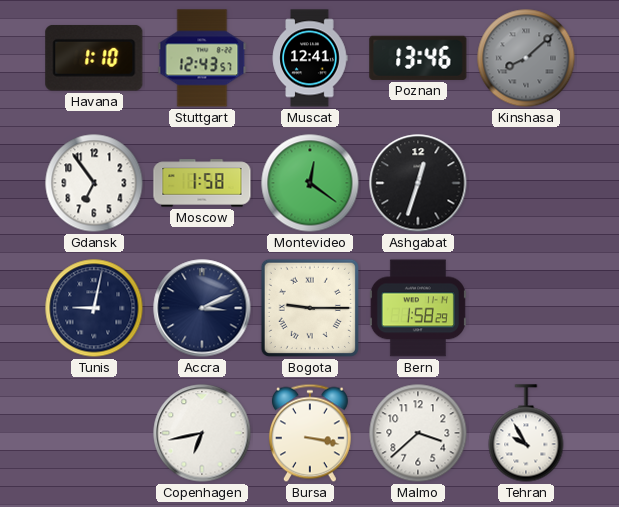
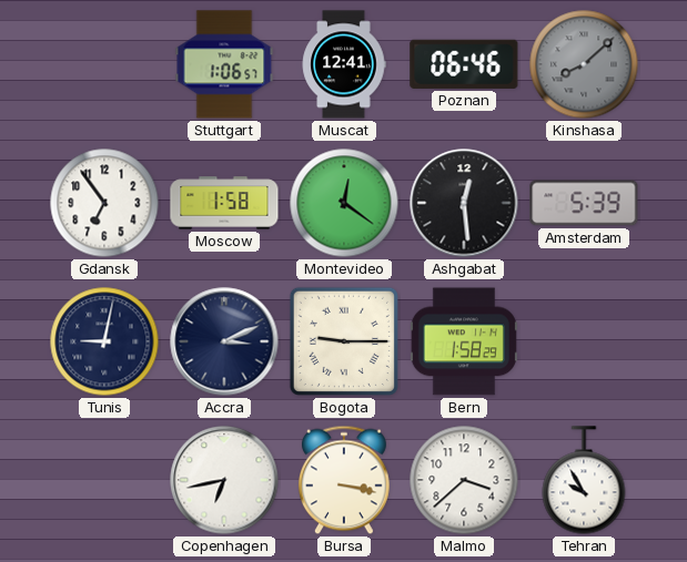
Havana: 1:10 -> none
Stuttgart: 12:43 -> 1:06
Poznan: 13:46 -> 06:46
Ashgabat: 12:33 -> 12:29
Amsterdam: none -> 5:39
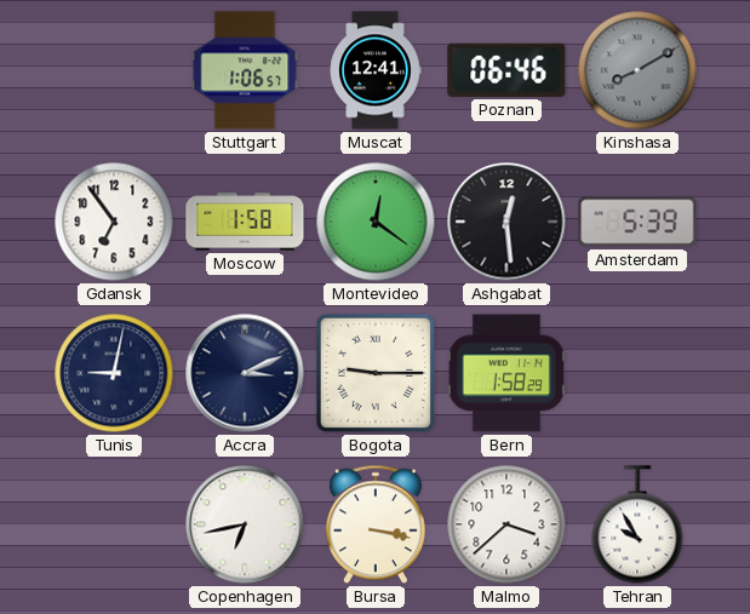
Kinshasa: 8:08 -> 8:10
